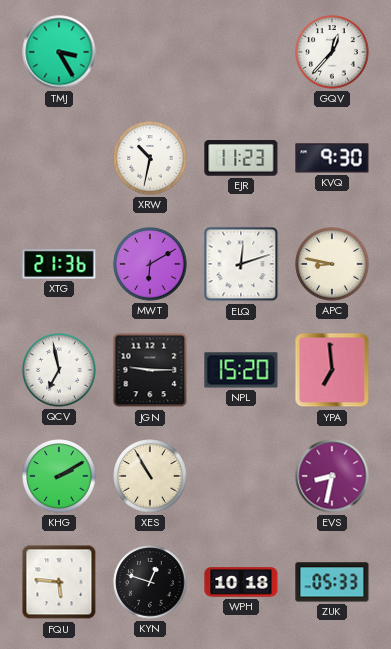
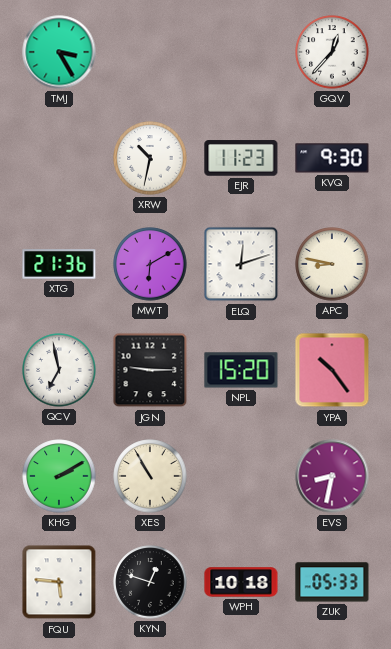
YPA: 6:59 -> 10:24
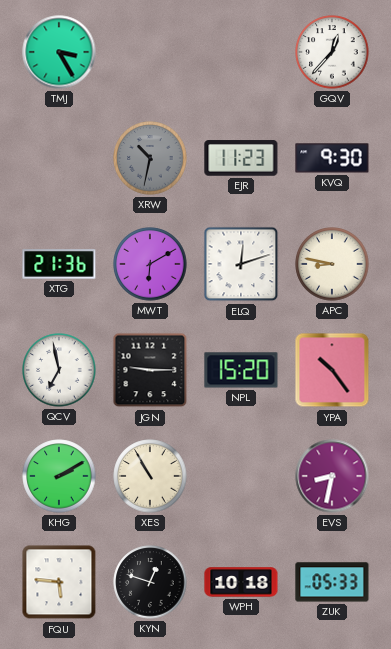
XRW dial: white -> grey
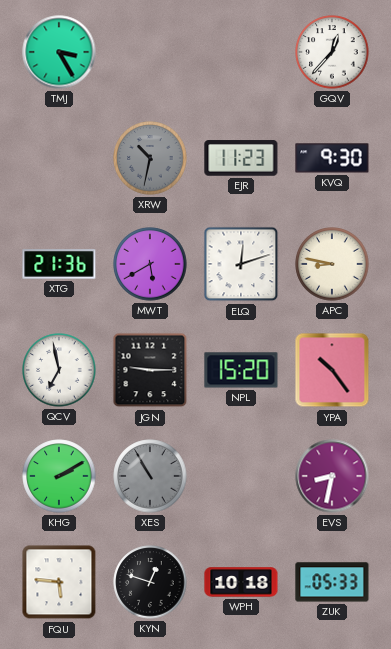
MWT: 6:10 -> 5:40
XES dial: cream -> grey
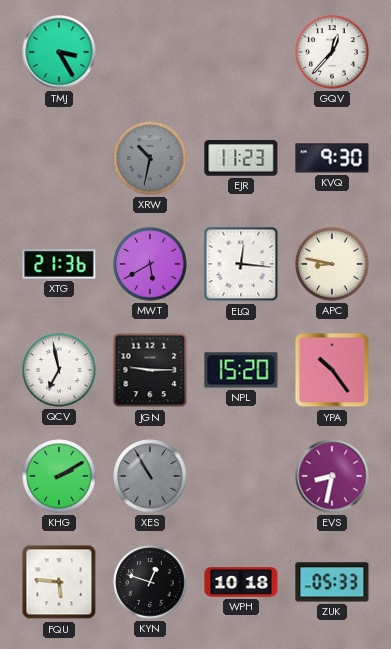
ELQ: 12:12 -> 12:16
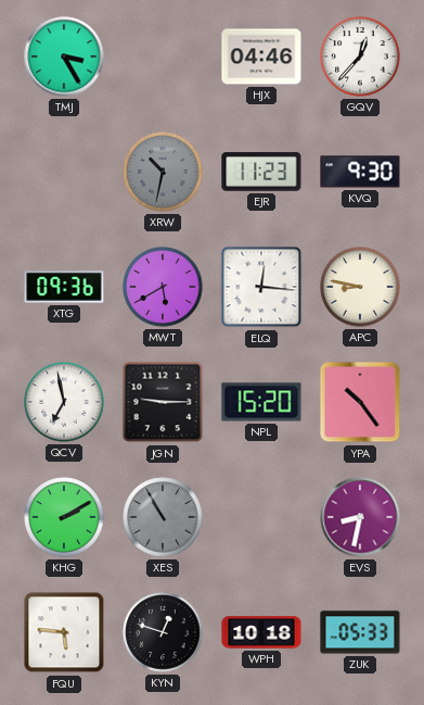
HJX: none -> 04:46
XTG: 21:36 -> 09:36
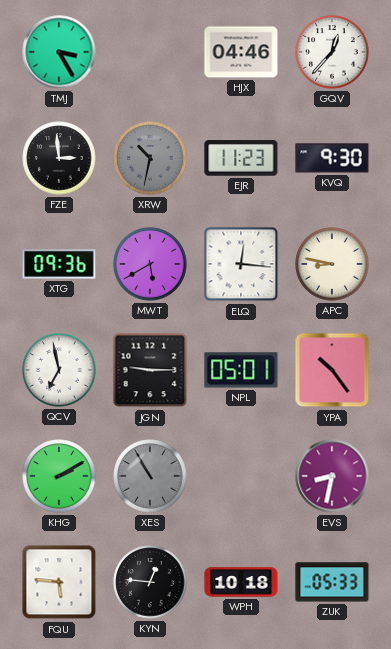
FZE: none -> 2:59
NPL: 15:20 -> 05:01
KYN: 12:48 -> 12:46
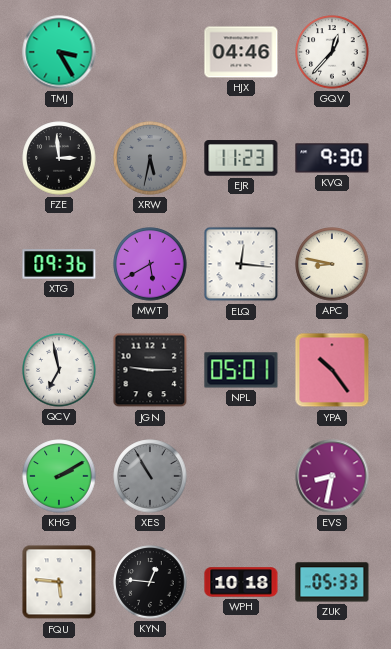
XRW: 10:32 -> 5:32
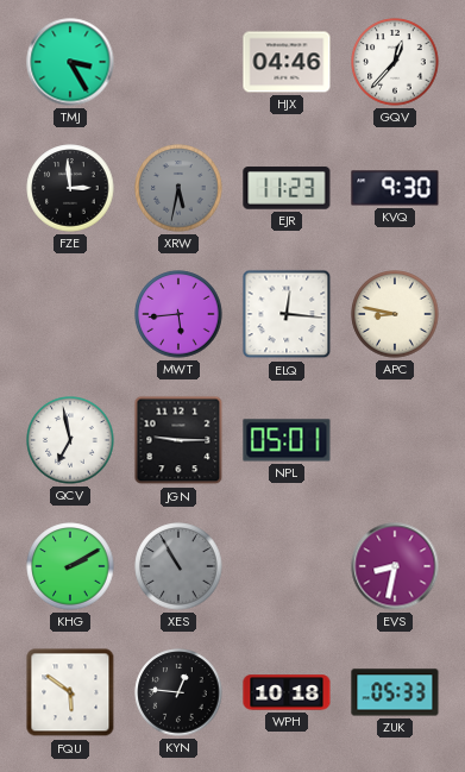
XTG: 09:36 -> none
MWT: 5:40 -> 5:44
YPA: 10:24 -> none
FQU: 5:46 -> 5:51
